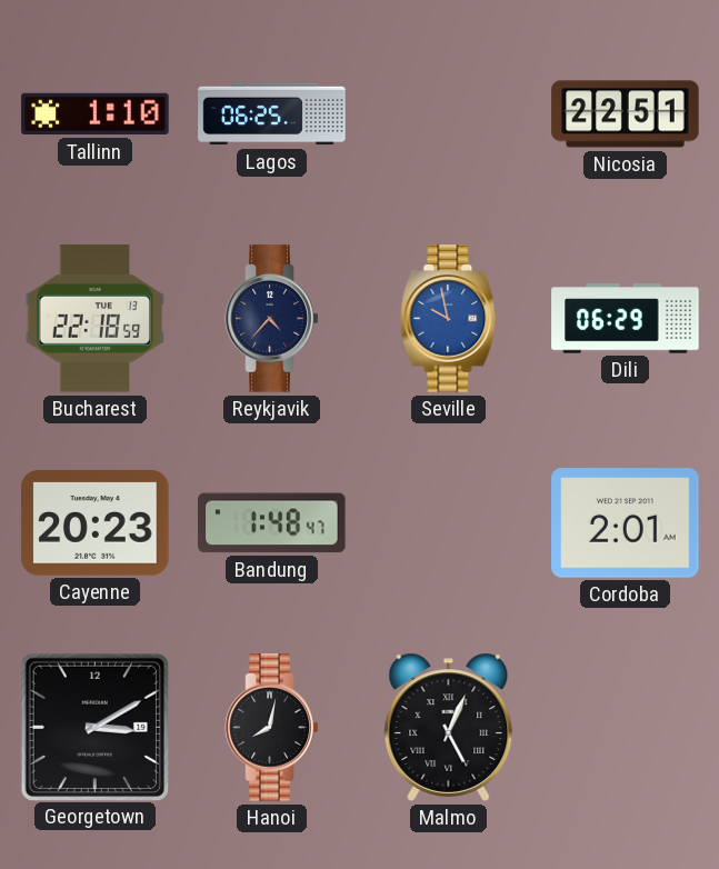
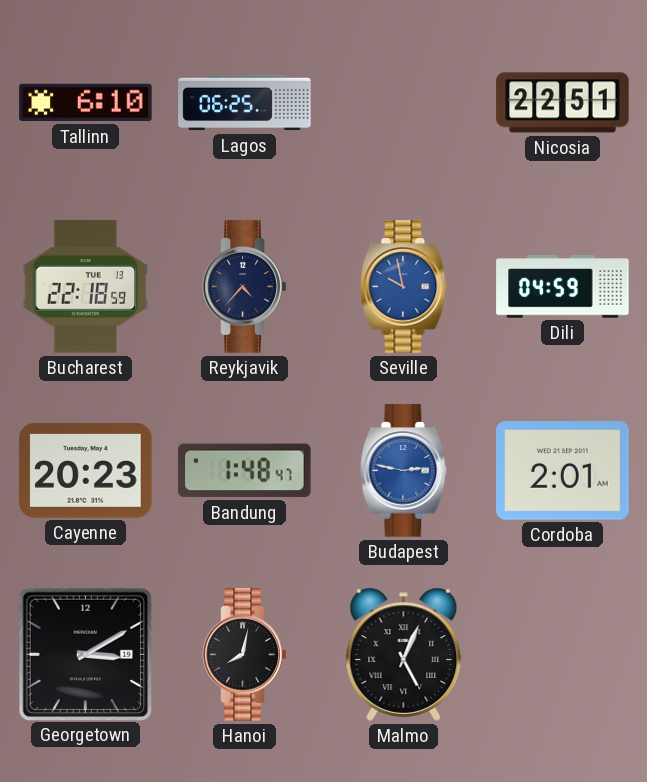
Tallinn: 1:10 -> 6:10
Dili: 06:29 -> 04:59
Budapest: none -> 2:47
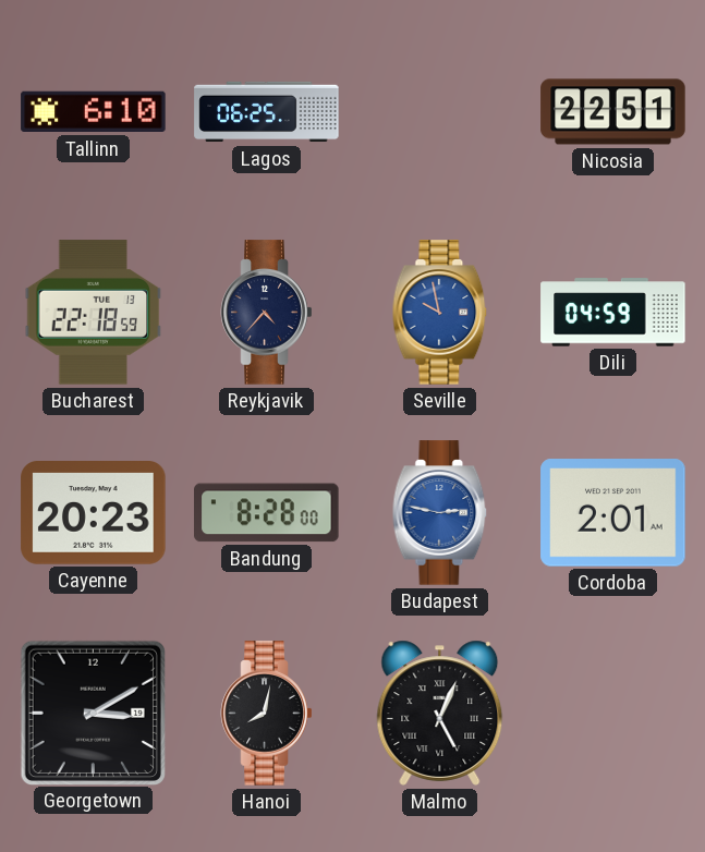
Bandung: 1:48 -> 8:28
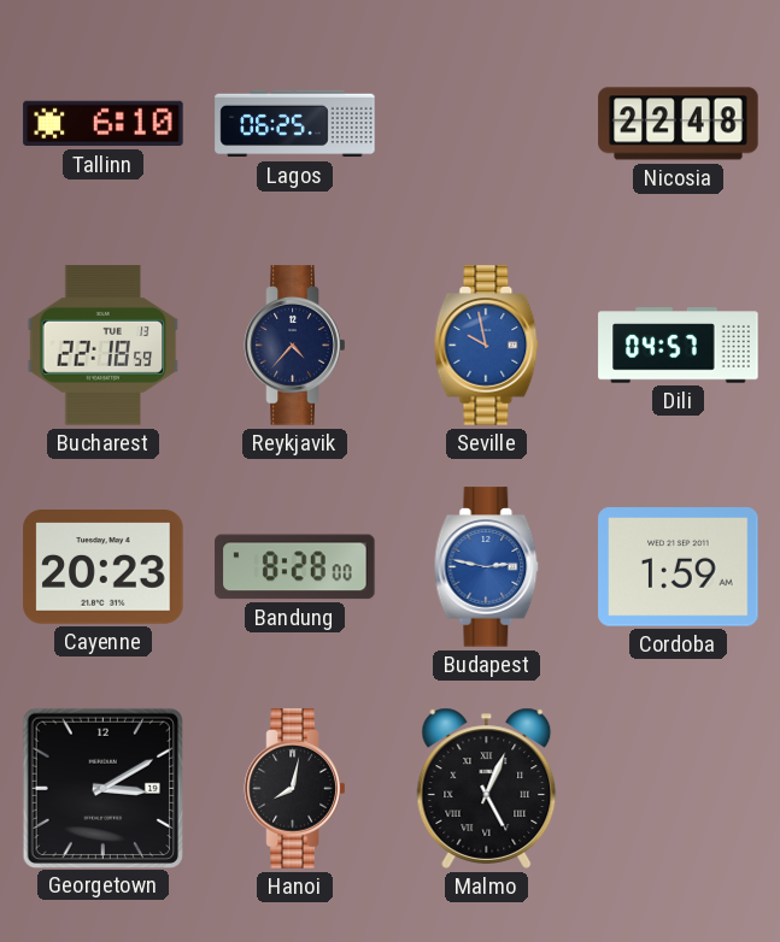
Nicosia: 22:51 -> 22:48
Dili: 04:59 -> 04:57
Cordoba: 2:01 -> 1:59
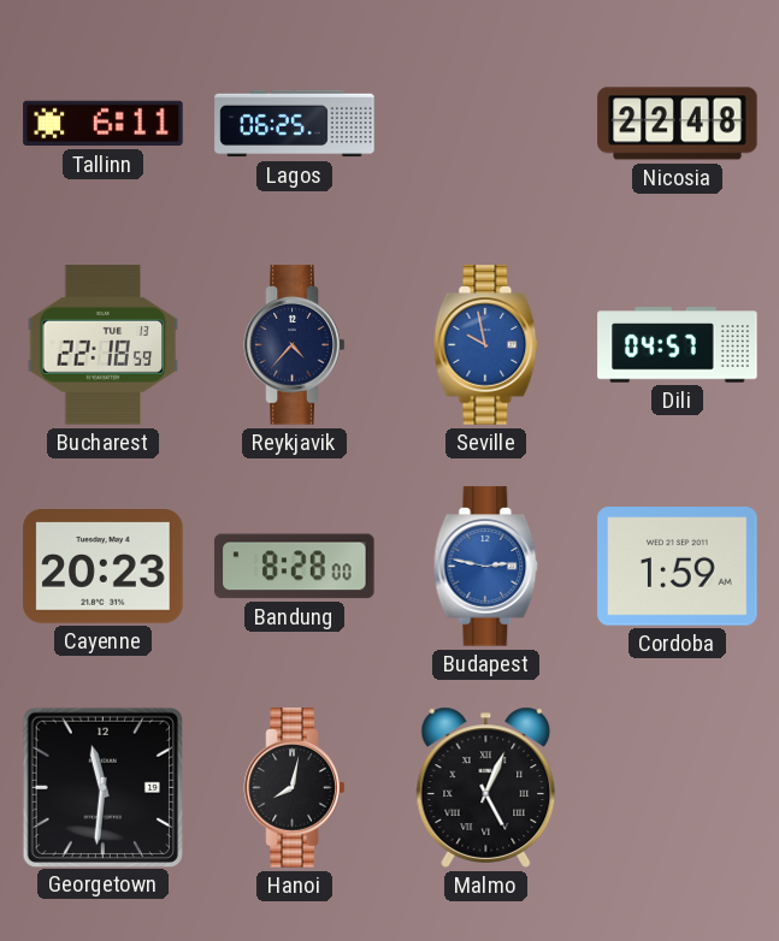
Tallinn: 6:10 -> 6:11
Georgetown: 3:10 -> 11:31
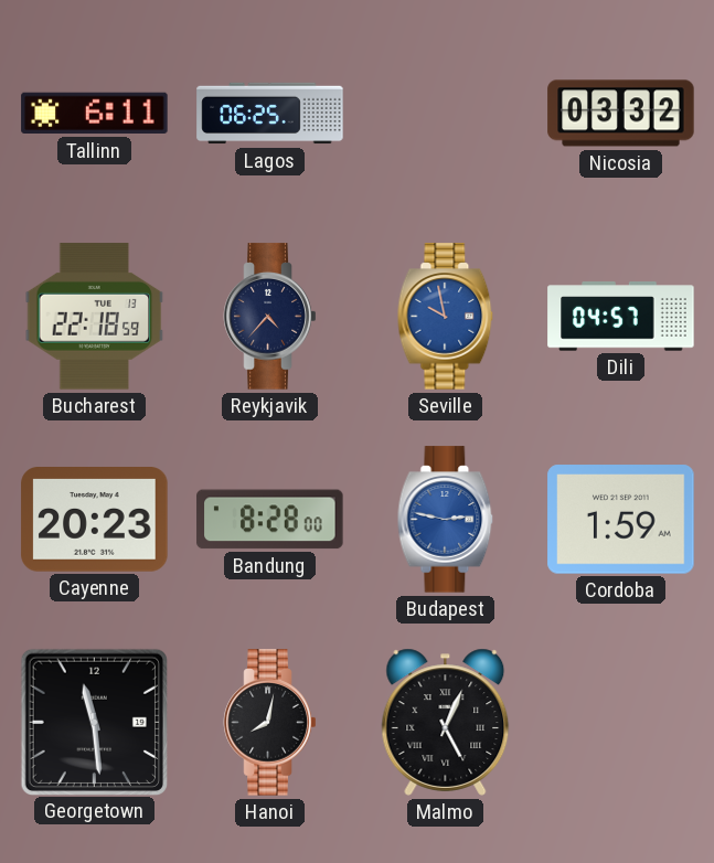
Nicosia: 22:48 -> 03:32
Georgetown: 11:31 -> 11:29
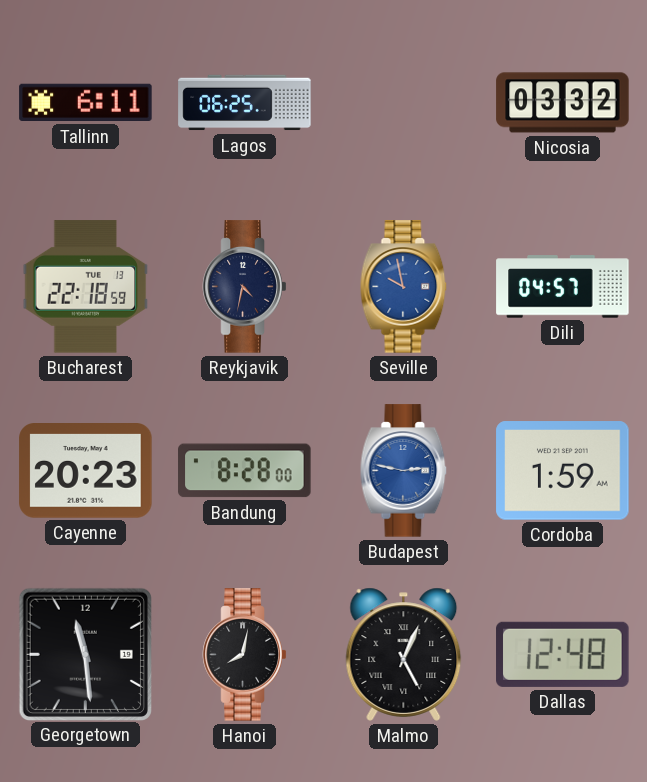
Reykjavik: 4:37 -> 4:32
Dallas: none -> 12:48
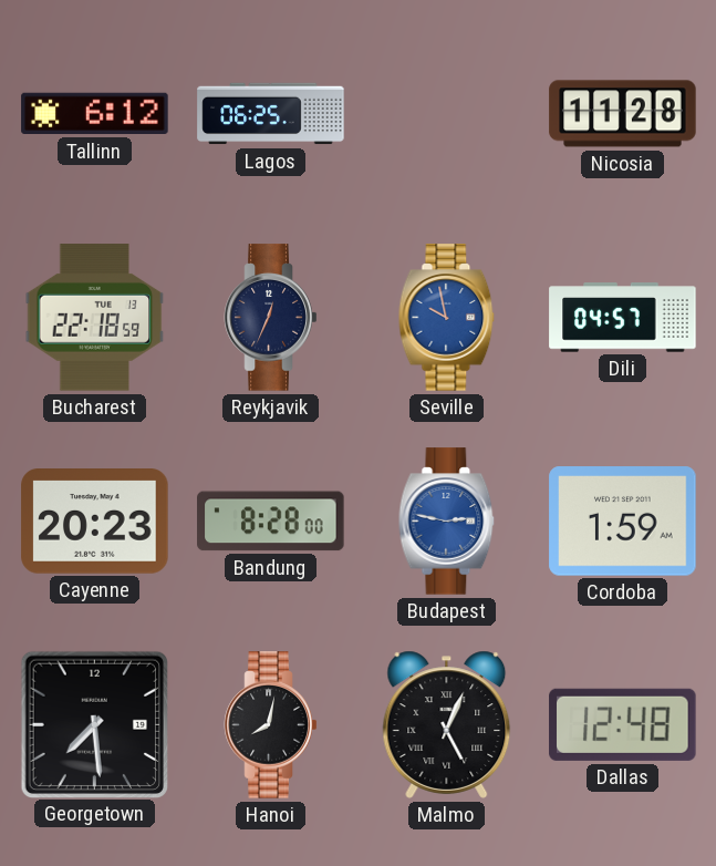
Tallinn: 6:11 -> 6:12
Nicosia: 03:32 -> 11:28
Reykjavik: 4:32 -> 12:34
Georgetown: 11:29 -> 7:29
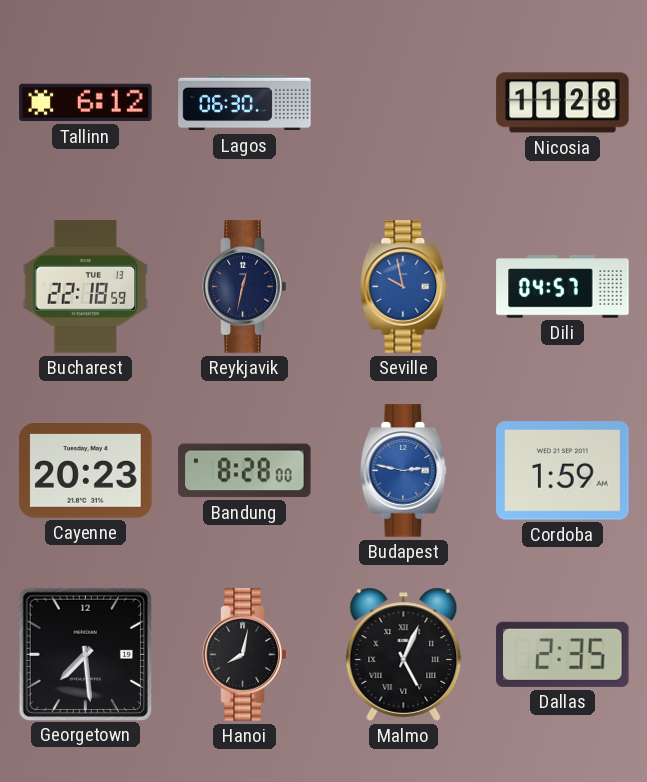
Lagos: 06:25 -> 06:30
Reykjavik: 12:34 -> 12:32
Dallas: 12:48 -> 2:35
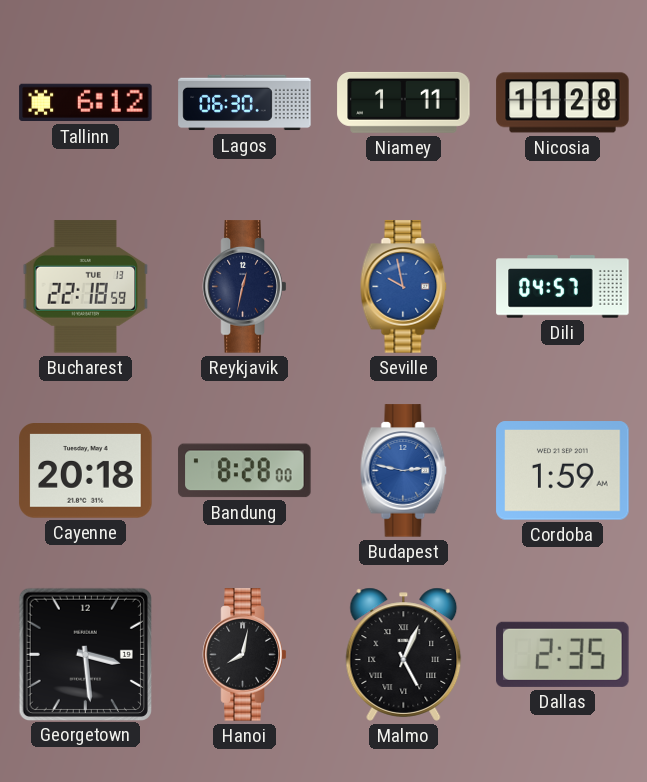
Niamey: none -> 1:11
Cayenne: 20:23 -> 20:18
Georgetown: 7:29 -> 3:29
